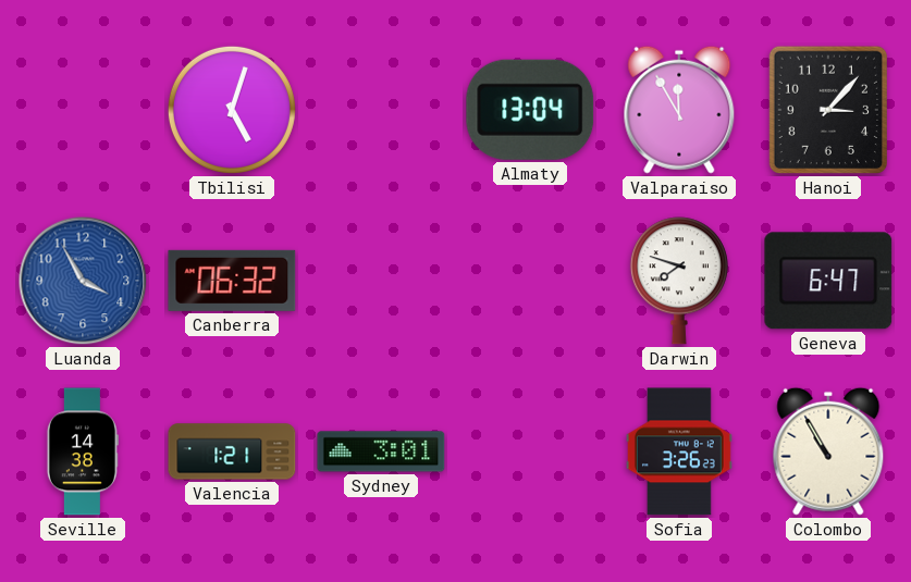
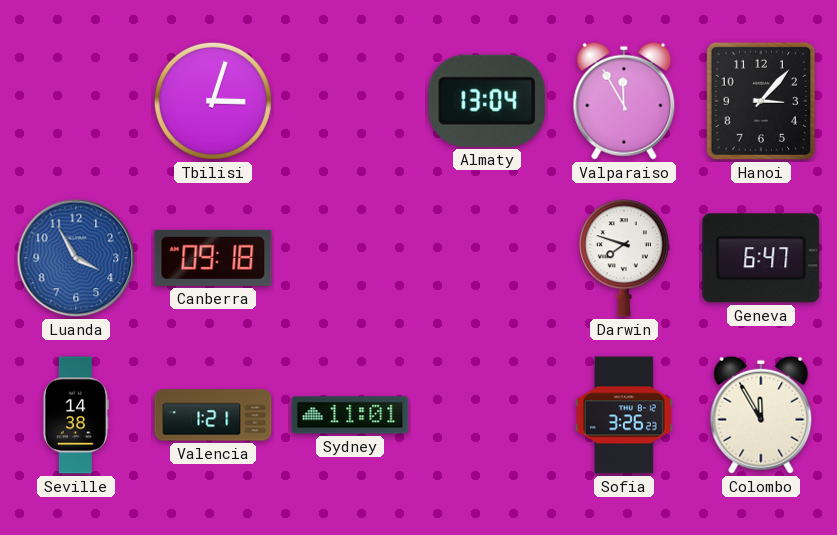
Tbilisi: 5:03 -> 3:03
Canberra: 06:32 -> 09:18
Sydney: 3:01 -> 11:01
Colombo: 10:55 -> 11:55
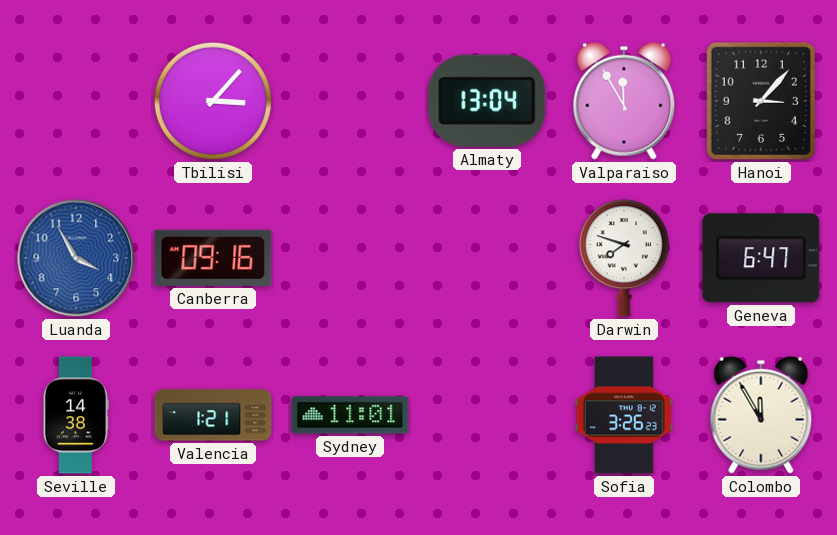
Tbilisi: 3:03 -> 3:07
Canberra: 09:18 -> 09:16
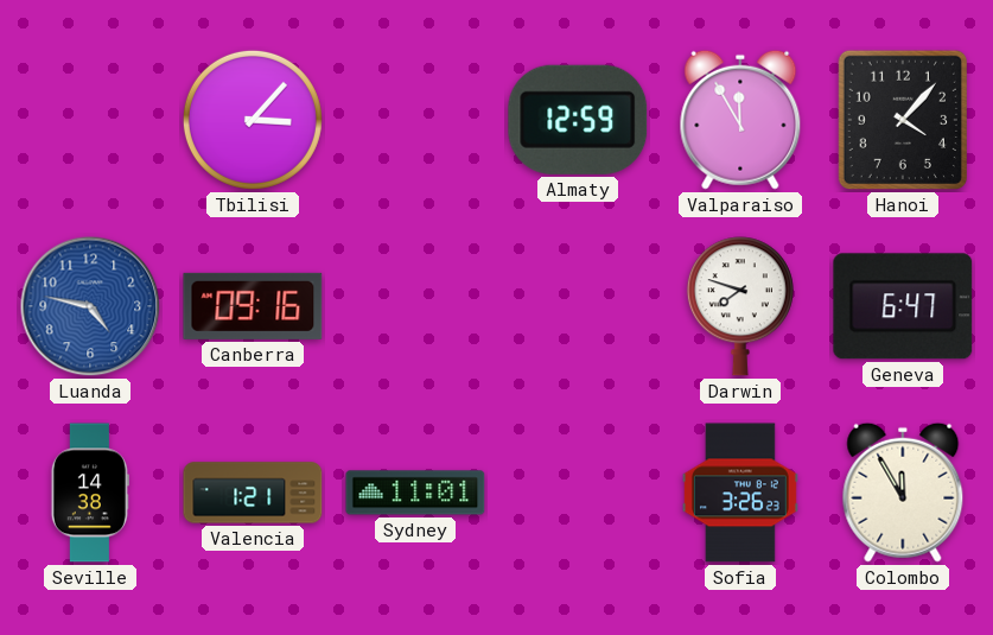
Almaty: 13:04 -> 12:59
Hanoi: 3:07 -> 4:07
Luanda: 3:55 -> 4:47
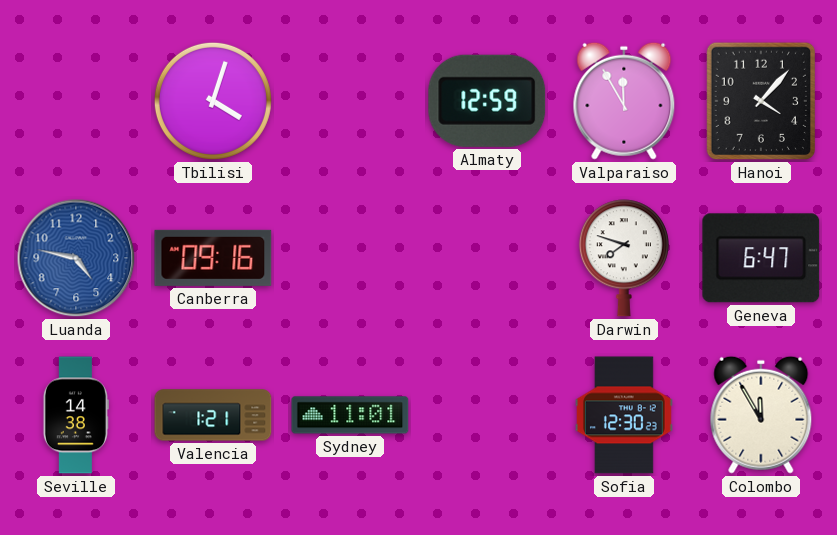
Tbilisi: 3:07 -> 4:03
Sofia: 3:26 -> 12:30
